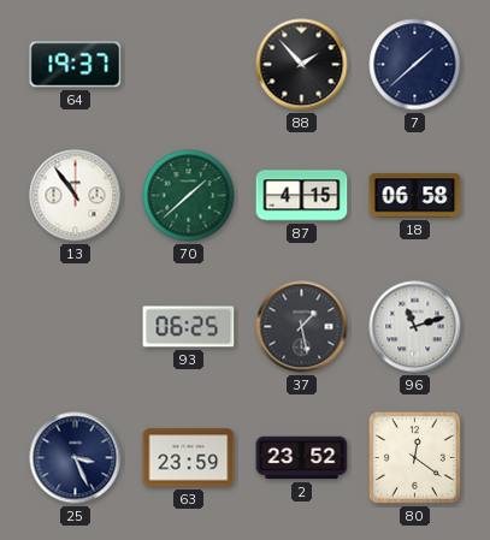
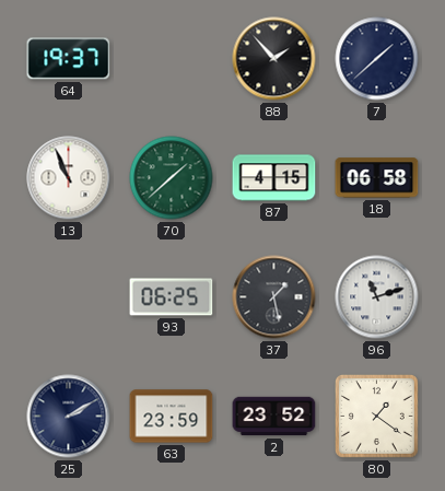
13: 10:54 -> 10:56
25: 3:26 -> 2:10
80: 12:21 -> 1:21
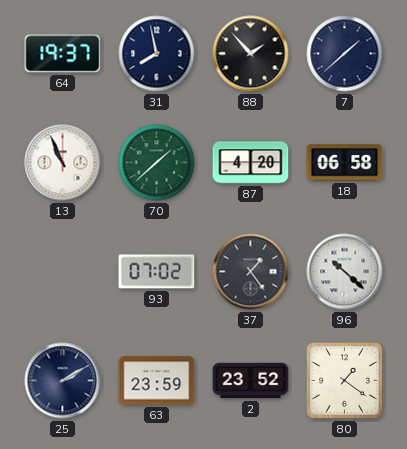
31: none -> 7:58
87: 4:15 -> 4:20
93: 06:25 -> 07:02
37: 1:28 -> 1:24
96: 11:12 -> 10:22
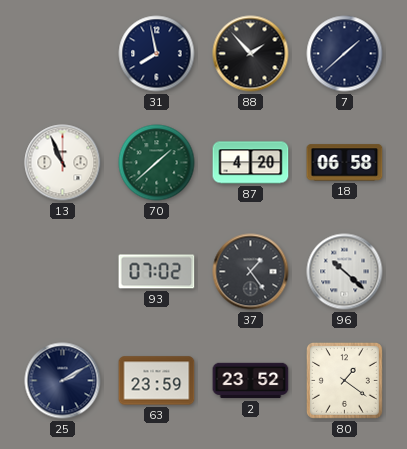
64: 19:37 -> none
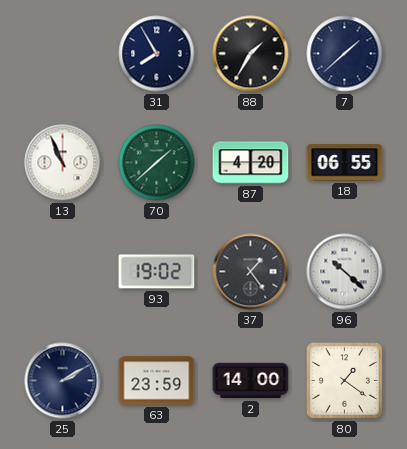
31: 7:58 -> 7:55
88: 1:53 -> 1:35
18: 06:58 -> 06:55
93: 07:02 -> 19:02
2: 23:52 -> 14:00
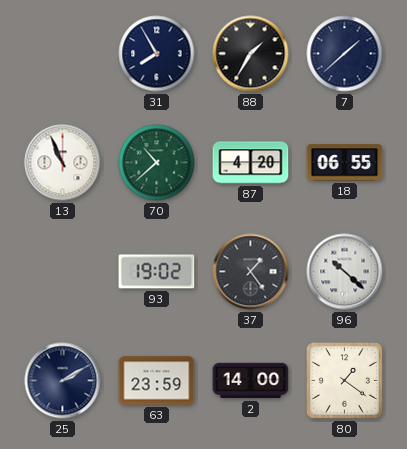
70: 1:38 -> 10:38
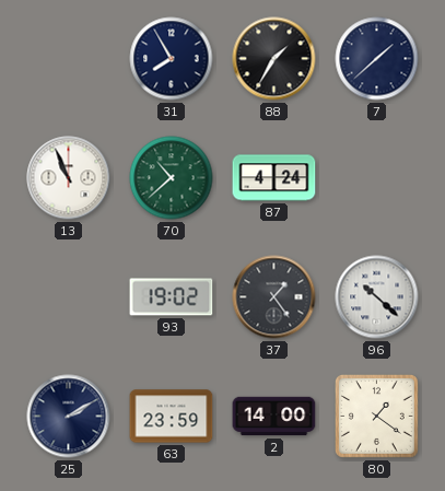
87: 4:20 -> 4:24
18: 06:55 -> none
